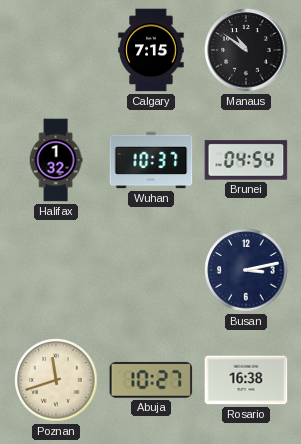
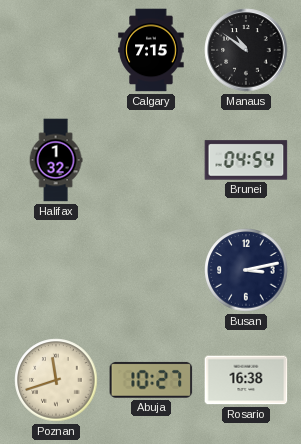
Wuhan: 10:37 -> none
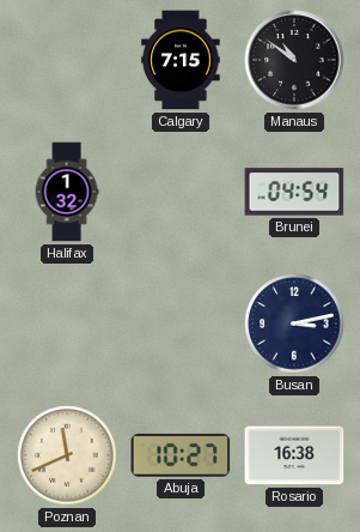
Poznan: 11:42 -> 11:41
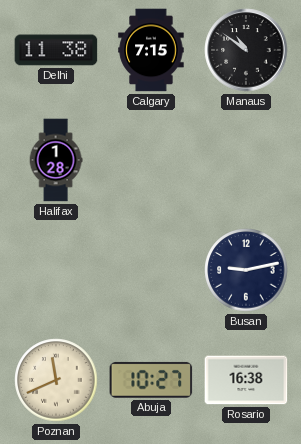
Delhi: none -> 11:38
Halifax: 1:32 -> 1:28
Brunei: 04:54 -> none
Busan: 3:13 -> 9:13
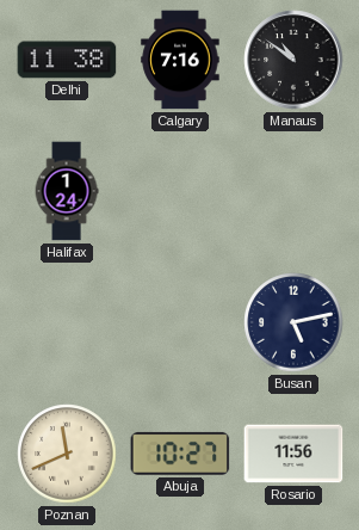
Calgary: 7:15 -> 7:16
Halifax: 1:28 -> 1:24
Busan: 9:13 -> 5:13
Rosario: 16:38 -> 11:56
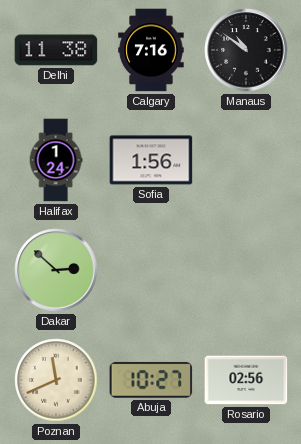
Sofia: none -> 1:56
Dakar: none -> 2:52
Busan: 5:13 -> none
Rosario: 11:56 -> 02:56
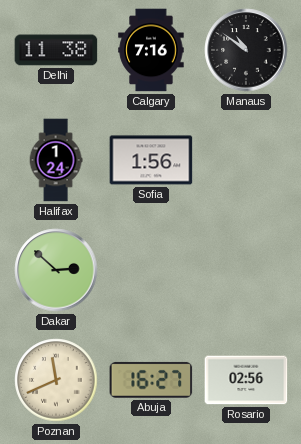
Abuja: 10:27 -> 16:27
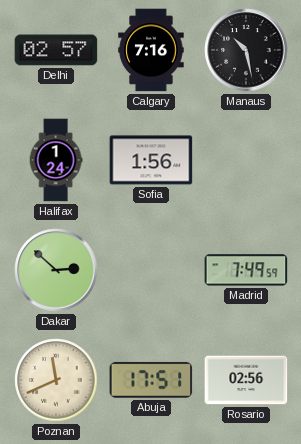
Delhi: 11:38 -> 02:57
Manaus: 10:51 -> 10:28
Madrid: none -> 7:49
Abuja: 16:27 -> 17:51
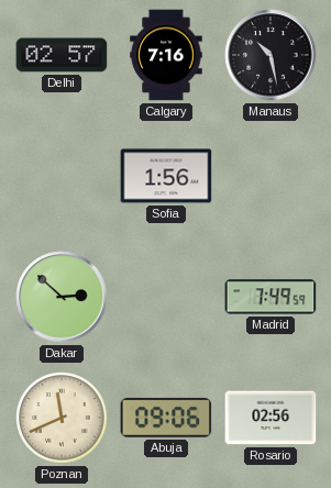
Halifax: 1:24 -> none
Abuja: 17:51 -> 09:06
